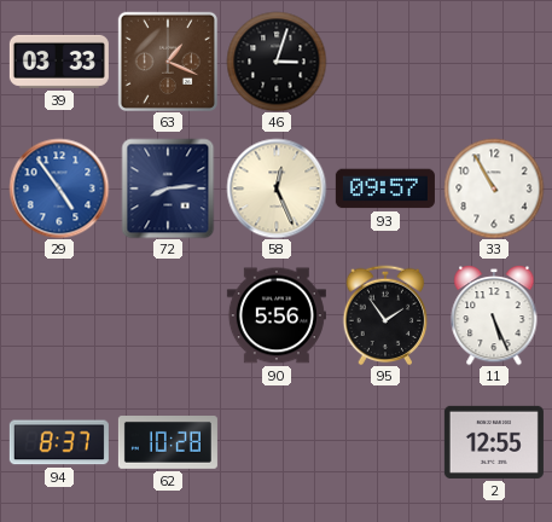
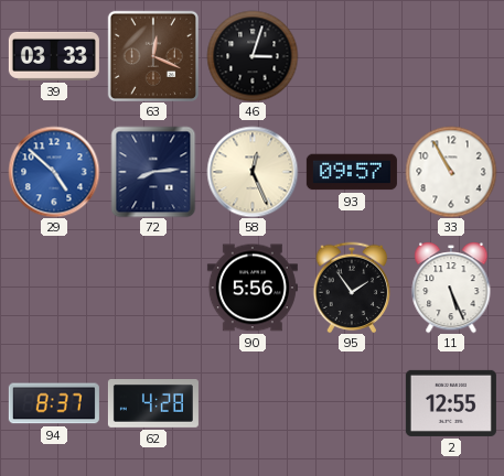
63: 1:19 -> 12:19
29: 4:54 -> 4:52
62: 10:28 -> 4:28
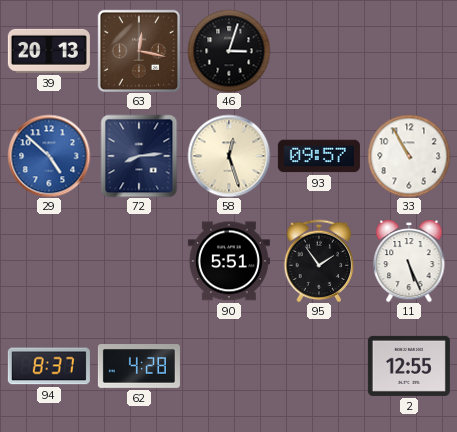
39: 03:33 -> 20:13
63: 12:19 -> 12:17
58: 12:26 -> 12:27
90: 5:56 -> 5:51
